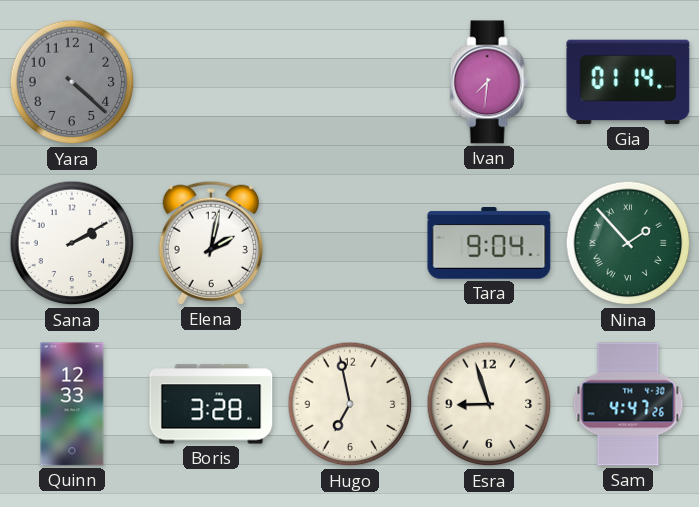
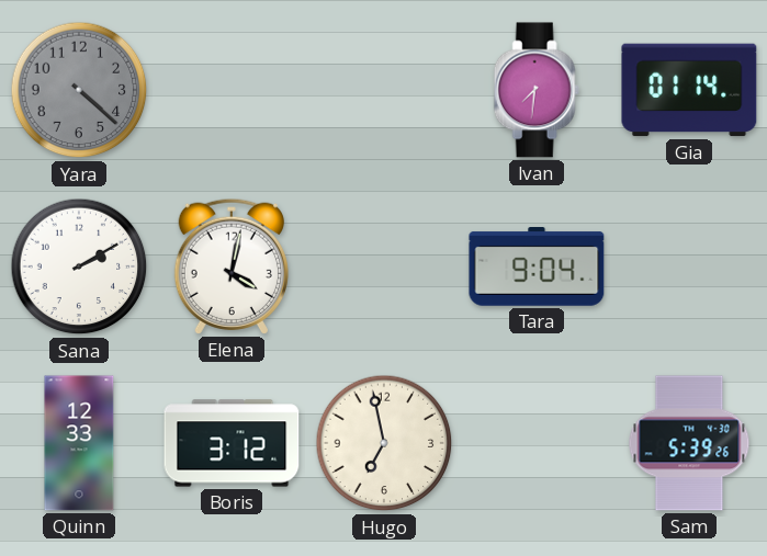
Elena: 2:02 -> 4:02
Nina: 1:53 -> none
Boris: 3:28 -> 3:12
Esra: 8:57 -> none
Sam: 4:47 -> 5:39
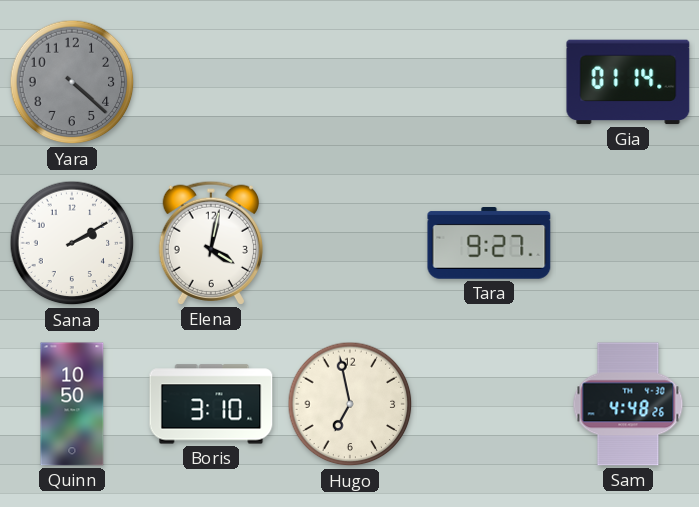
Ivan: 7:31 -> none
Tara: 9:04 -> 9:27
Quinn: 12:33 -> 10:50
Boris: 3:12 -> 3:10
Sam: 5:39 -> 4:48
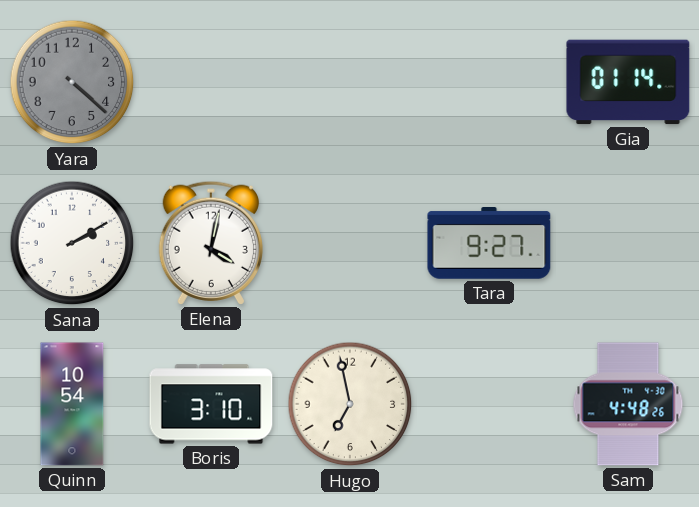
Quinn: 10:50 -> 10:54
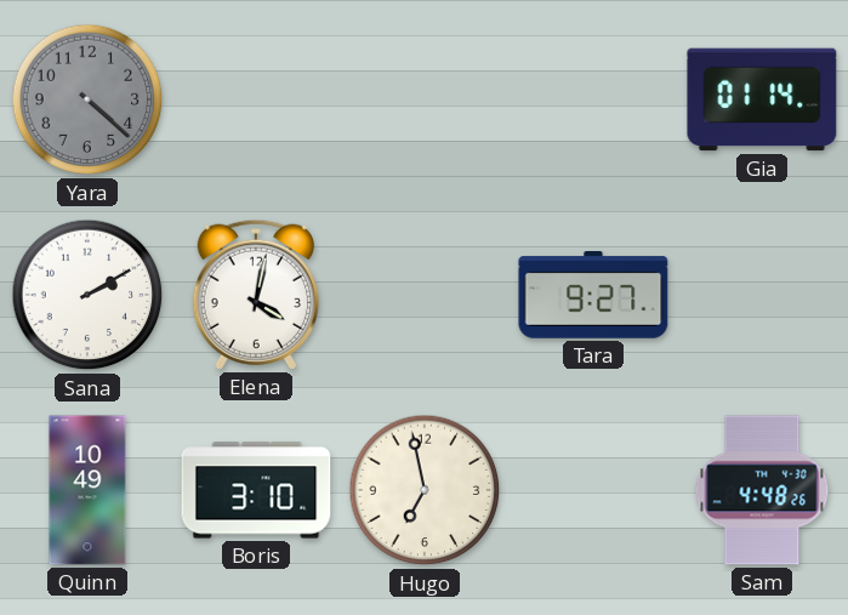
Quinn: 10:54 -> 10:49
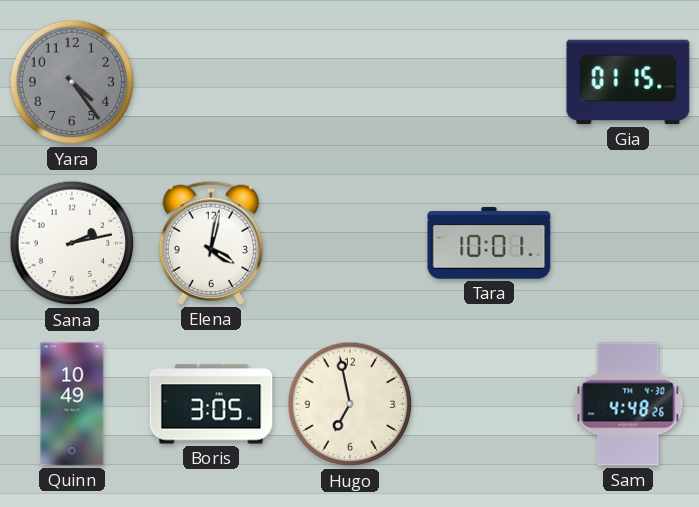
Yara: 4:22 -> 4:24
Gia: 01:14 -> 01:15
Sana: 2:10 -> 2:13
Tara: 9:27 -> 10:01
Boris: 3:10 -> 3:05
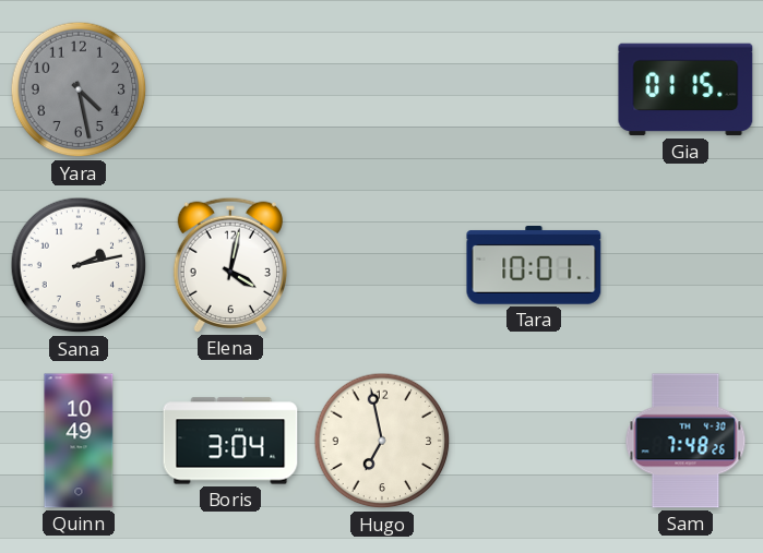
Yara: 4:24 -> 4:28
Boris: 3:05 -> 3:04
Sam: 4:48 -> 7:48
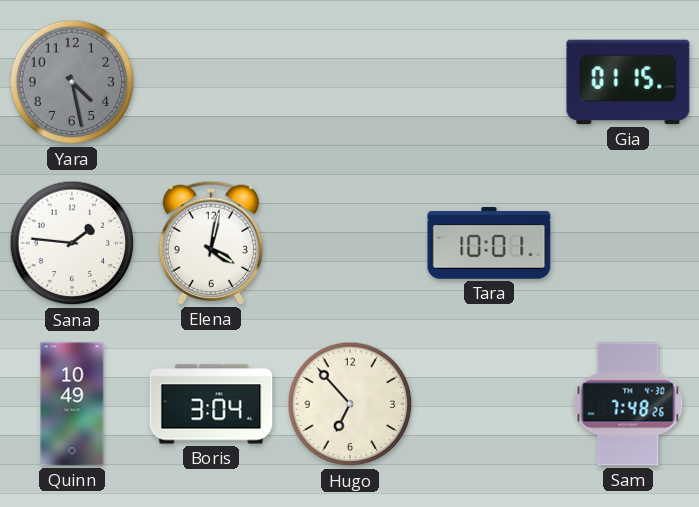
Sana: 2:13 -> 1:46
Hugo: 6:58 -> 6:53
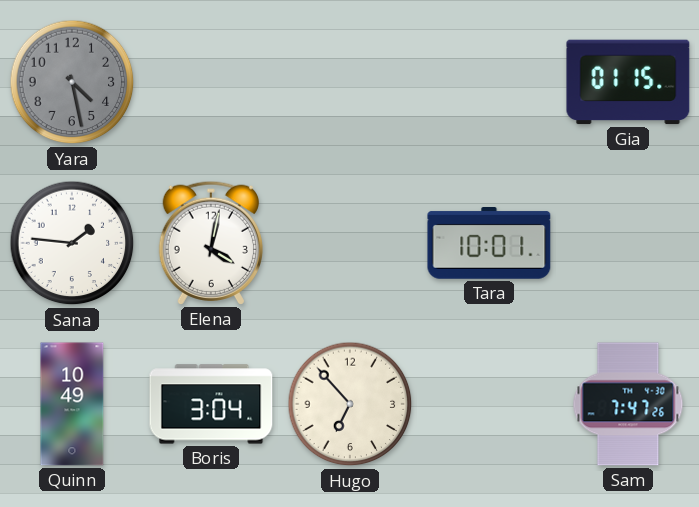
Sam: 7:48 -> 7:47
